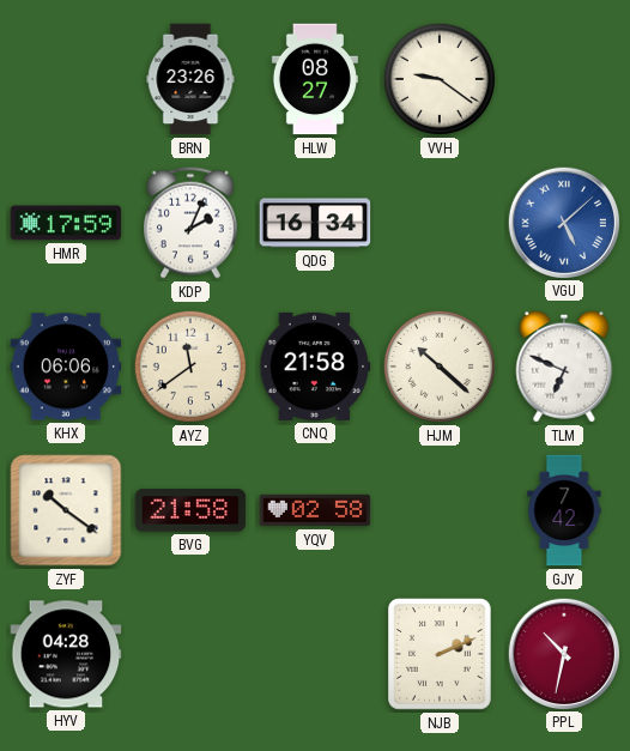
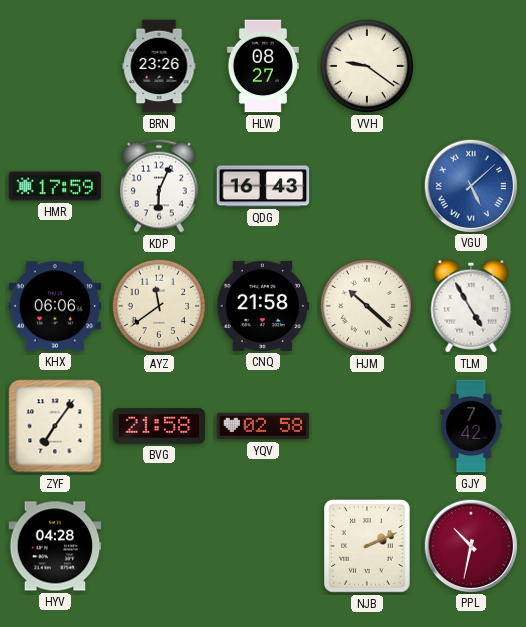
KDP: 2:04 -> 6:04
QDG: 16:34 -> 16:43
TLM: 6:49 -> 4:55
ZYF: 10:21 -> 7:06
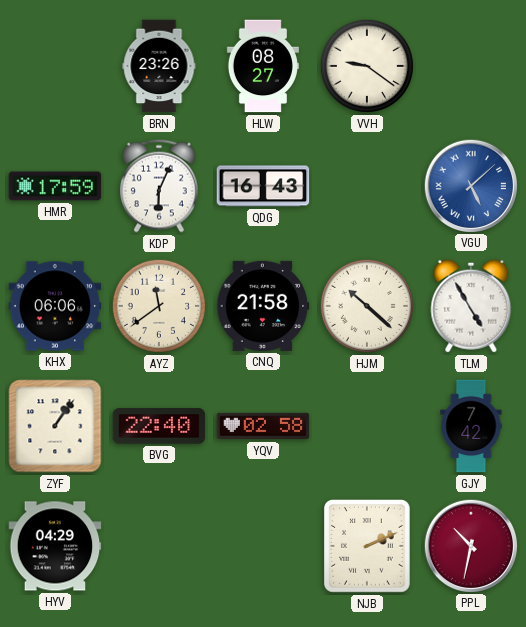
ZYF: 7:06 -> 1:06
BVG: 21:58 -> 22:40
HYV: 04:28 -> 04:29
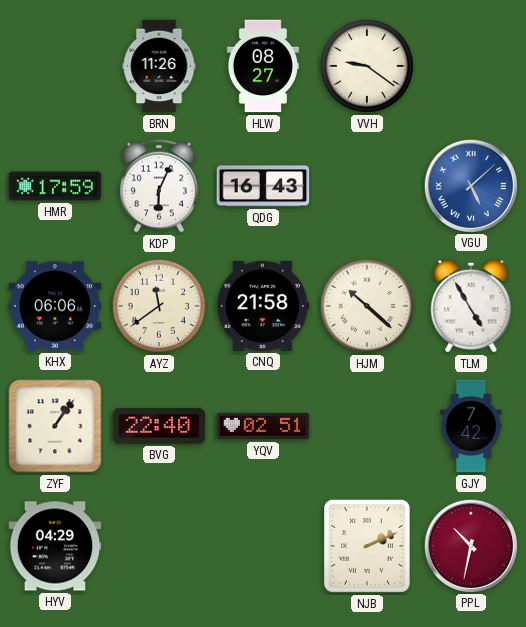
BRN: 23:26 -> 11:26
YQV: 02:58 -> 02:51
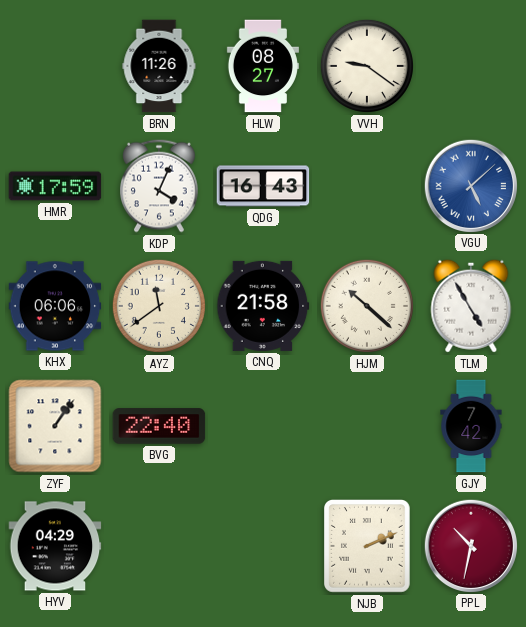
KDP: 6:04 -> 4:04
YQV: 02:51 -> none
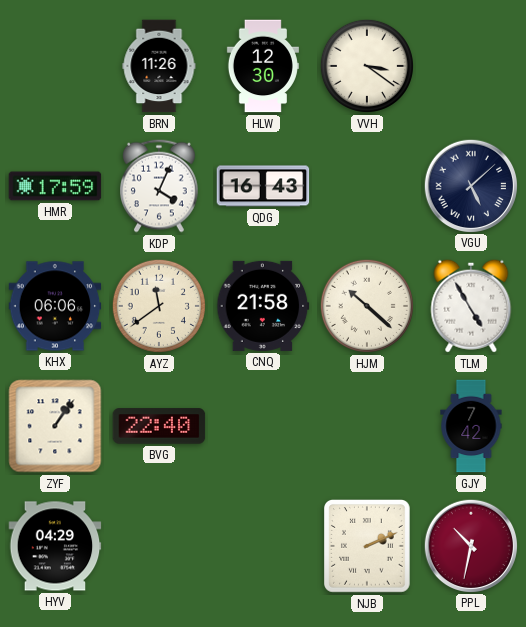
HLW: 08:27 -> 12:30
VVH: 9:21 -> 3:21
VGU dial: blue -> navy
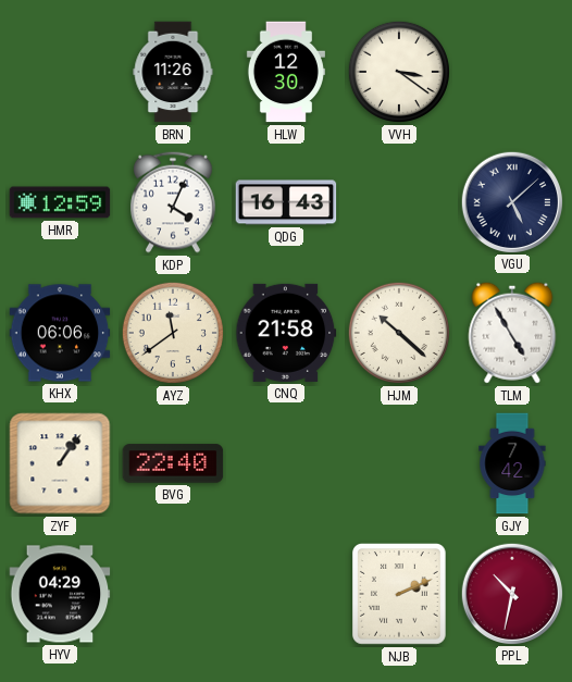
HMR: 17:59 -> 12:59
